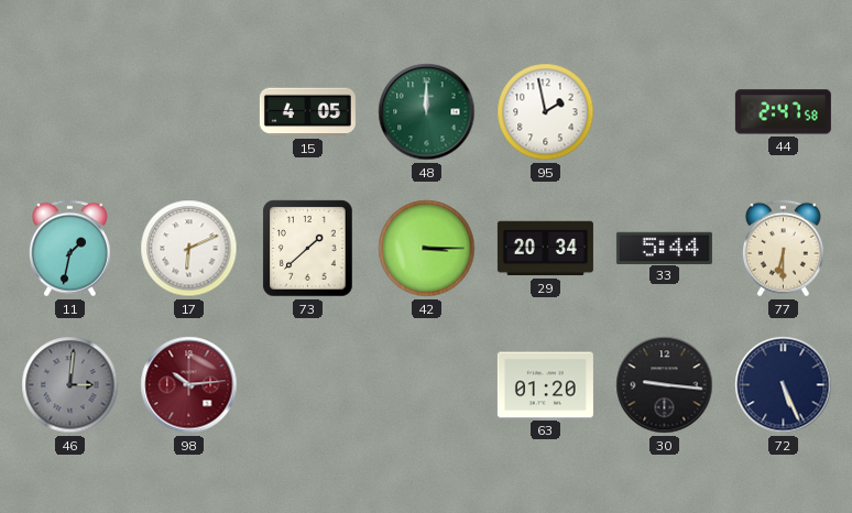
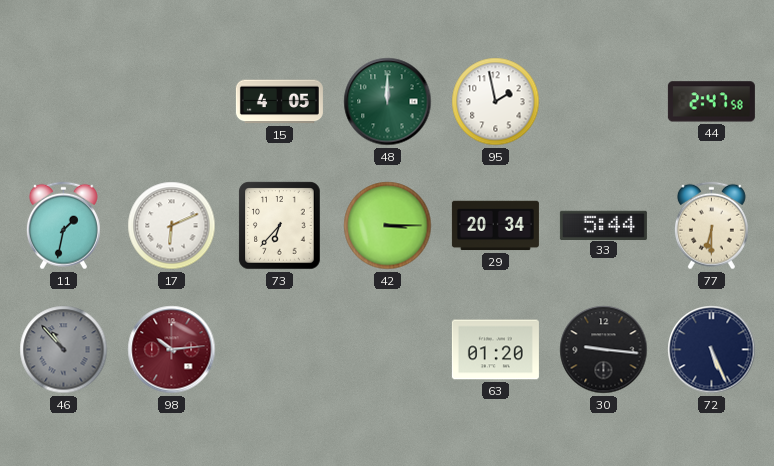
73: 1:38 -> 6:37
46: 3:01 -> 10:53
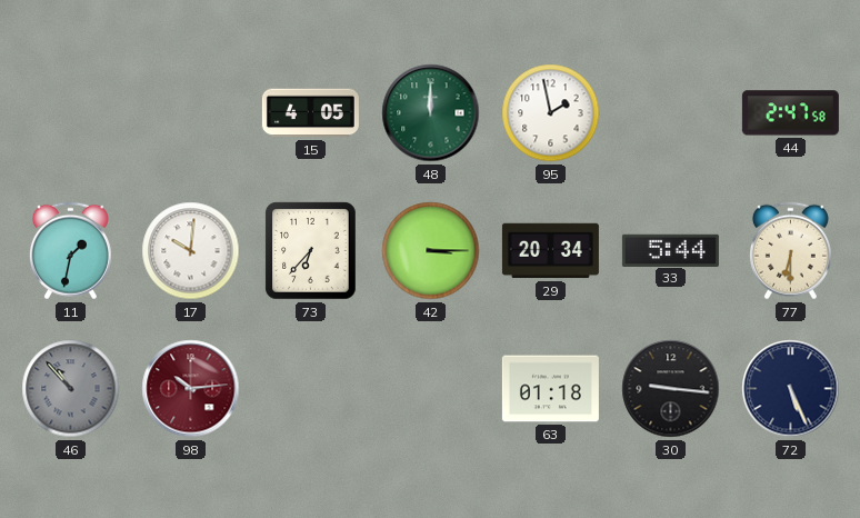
17: 6:11 -> 10:01
63: 01:20 -> 01:18
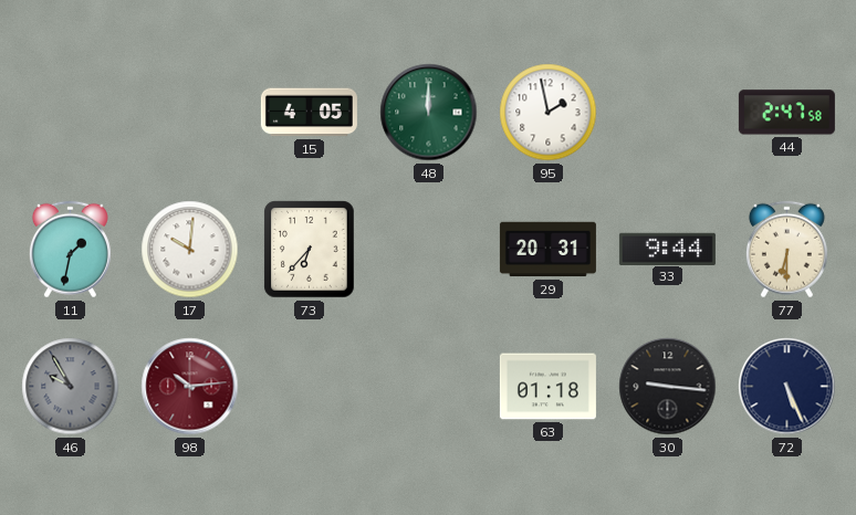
42: 3:15 -> none
29: 20:34 -> 20:31
33: 5:44 -> 9:44
46: 10:53 -> 9:55
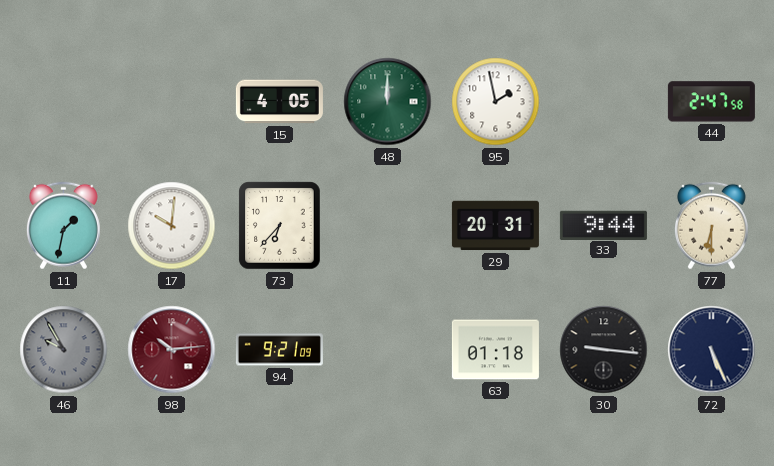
94: none -> 9:21
